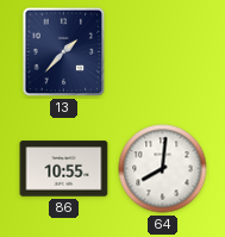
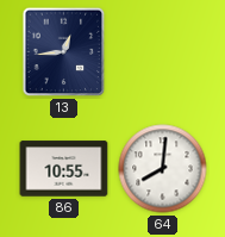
13: 1:37 -> 12:44
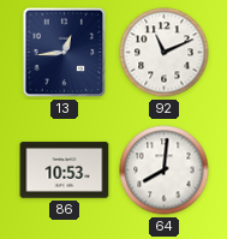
92: none -> 11:11
86: 10:55 -> 10:53
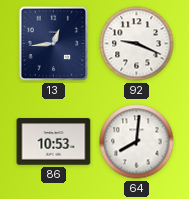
92: 11:11 -> 9:19
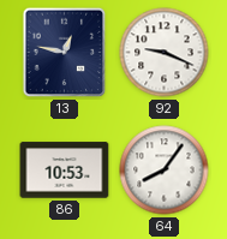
13: 12:44 -> 12:47
64: 8:01 -> 8:06
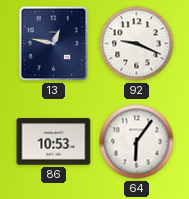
64: 8:06 -> 6:06
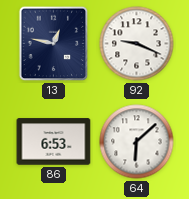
86: 10:53 -> 6:53
64: 6:06 -> 6:08
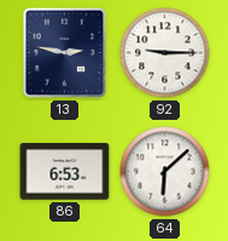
13: 12:47 -> 2:47
92: 9:19 -> 9:15
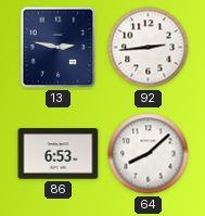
92: 9:15 -> 2:44
64: 6:08 -> 8:08
